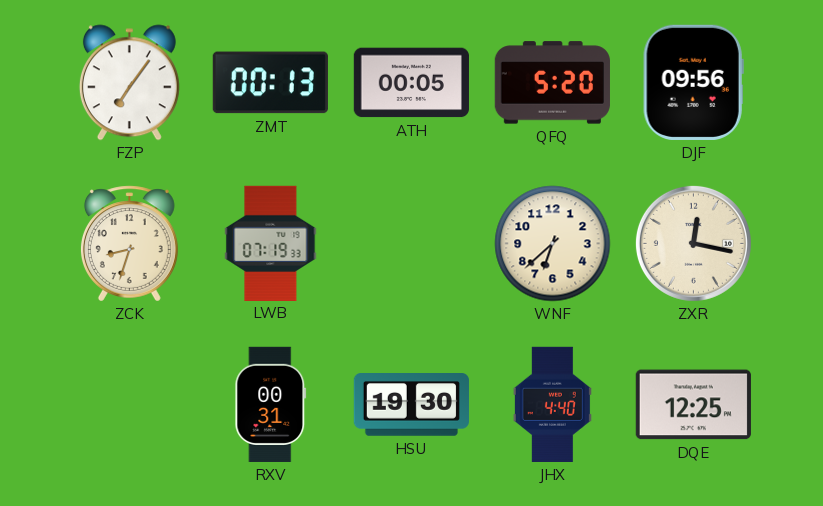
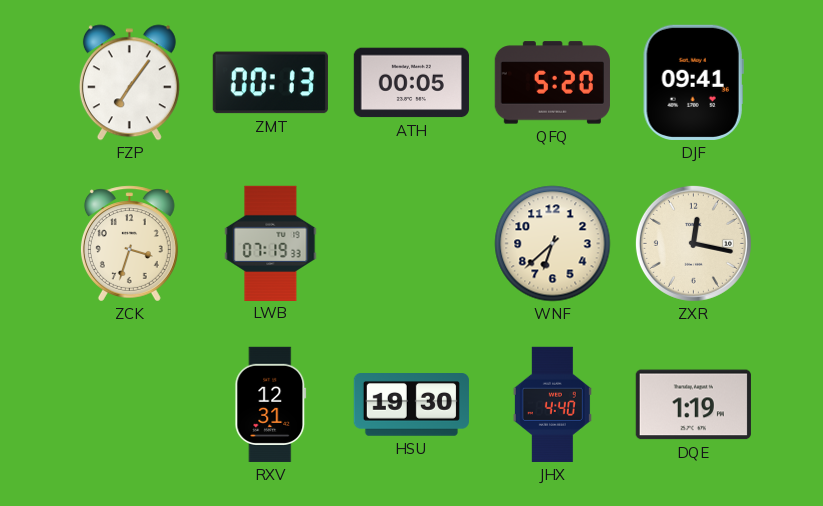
DJF: 09:56 -> 09:41
ZCK: 8:33 -> 3:33
RXV: 00:31 -> 12:31
DQE: 12:25 -> 1:19
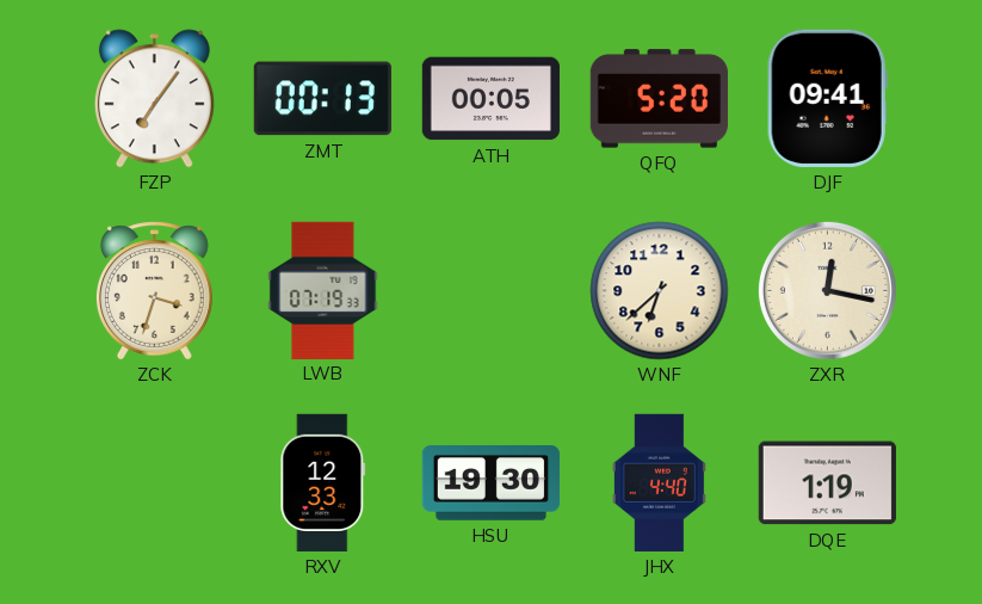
RXV: 12:31 -> 12:33
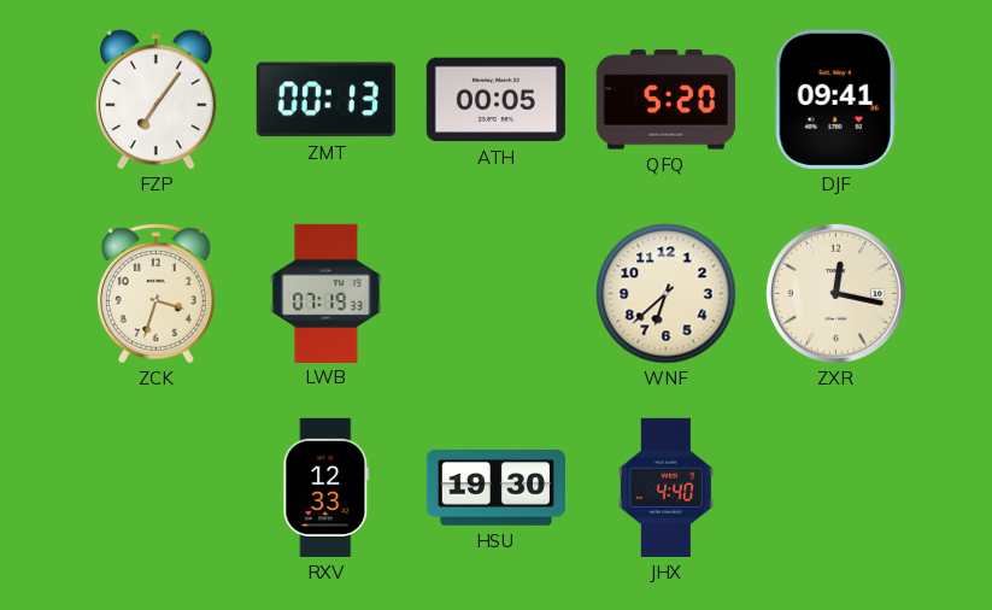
DQE: 1:19 -> none
